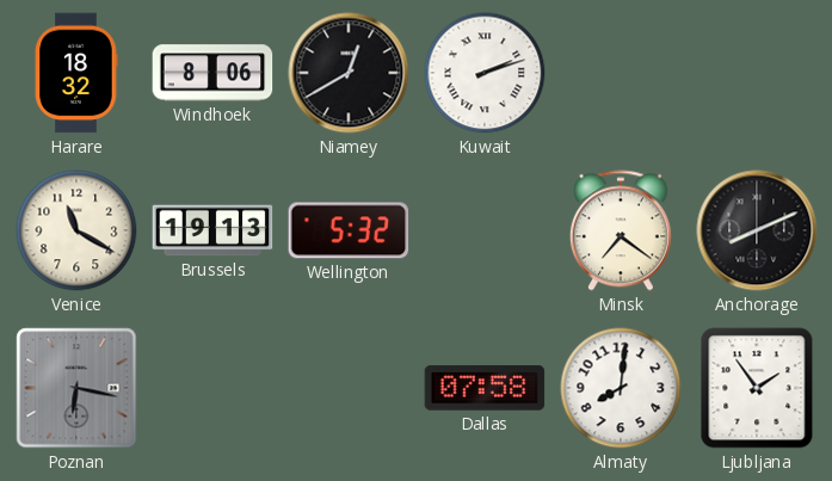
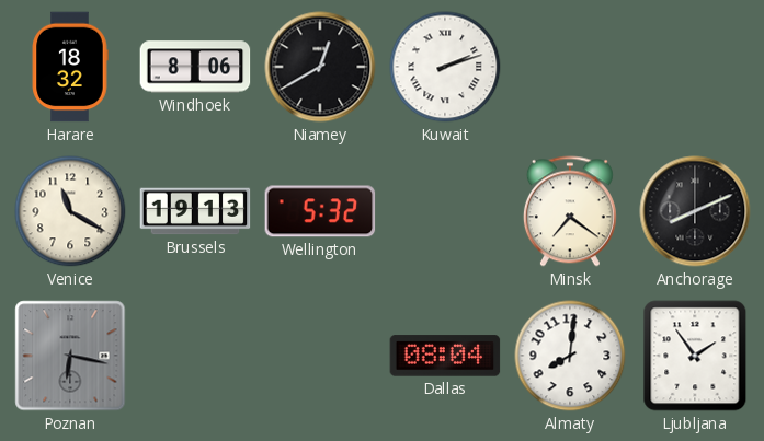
Dallas: 07:58 -> 08:04
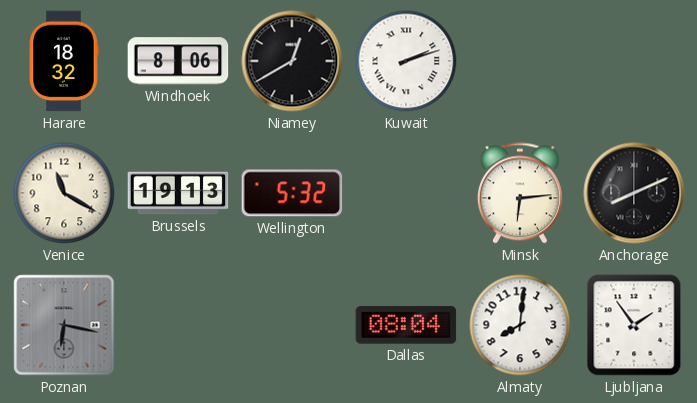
Minsk: 7:21 -> 6:14
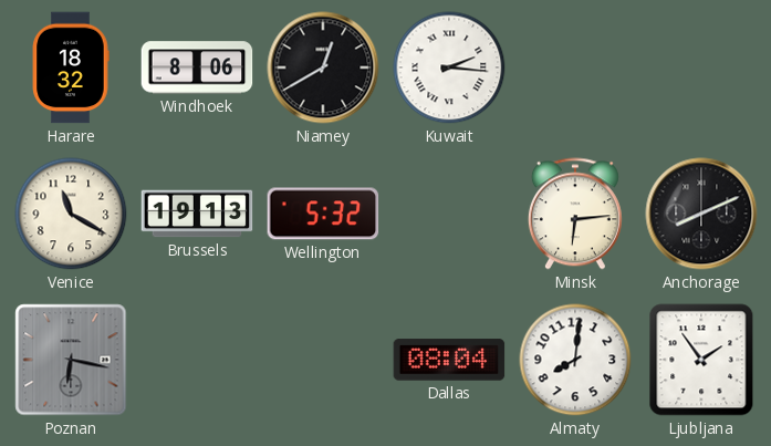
Kuwait: 2:12 -> 2:16
